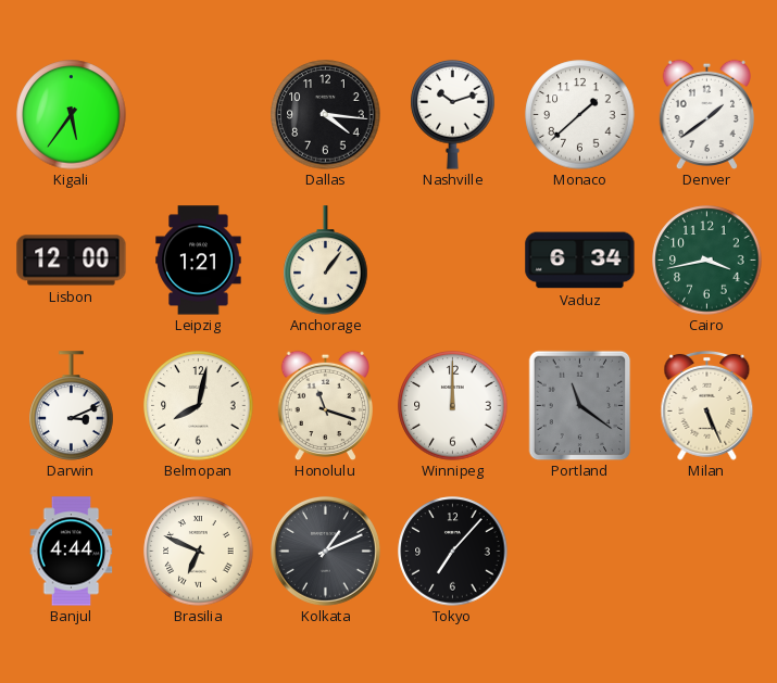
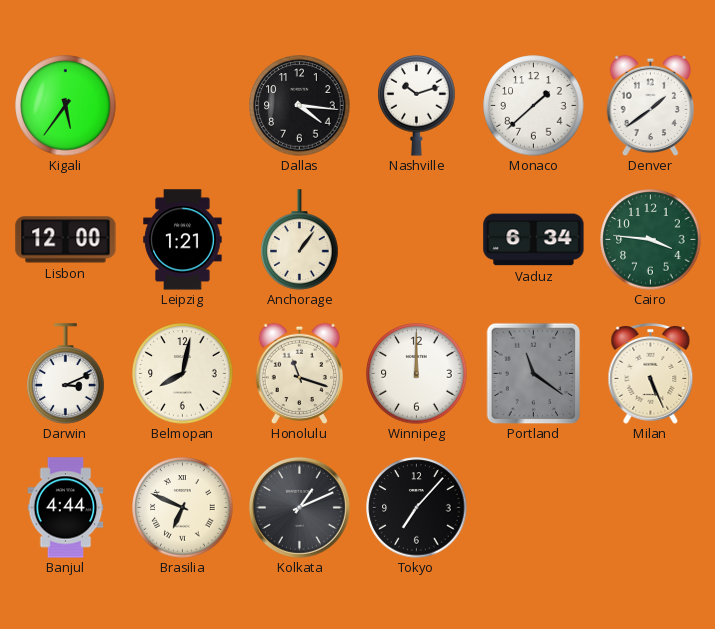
Cairo: 3:43 -> 3:46
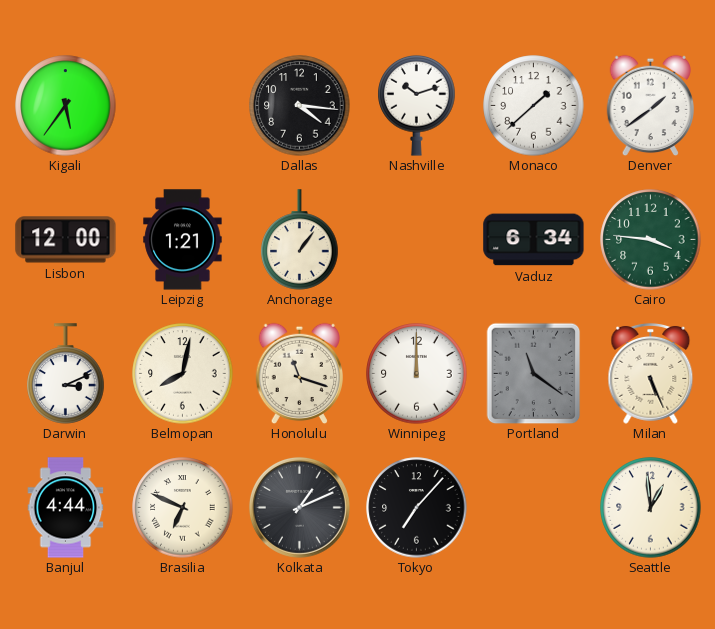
Seattle: none -> 12:59
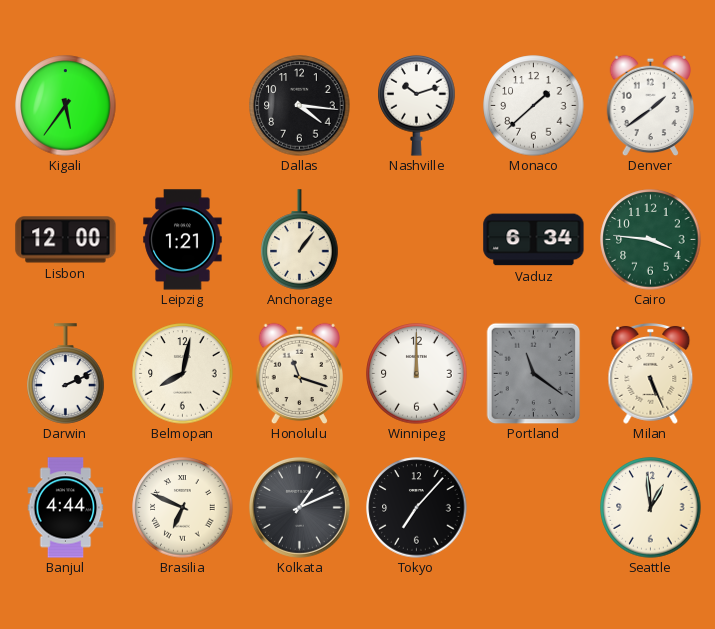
Darwin: 3:11 -> 2:11
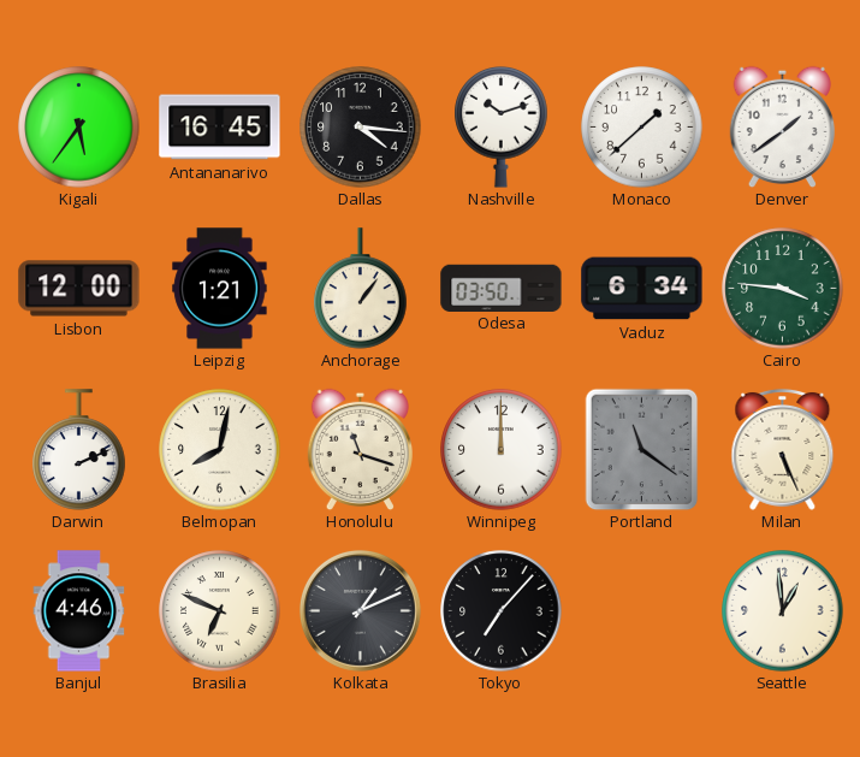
Antananarivo: none -> 16:45
Odesa: none -> 03:50
Banjul: 4:44 -> 4:46
